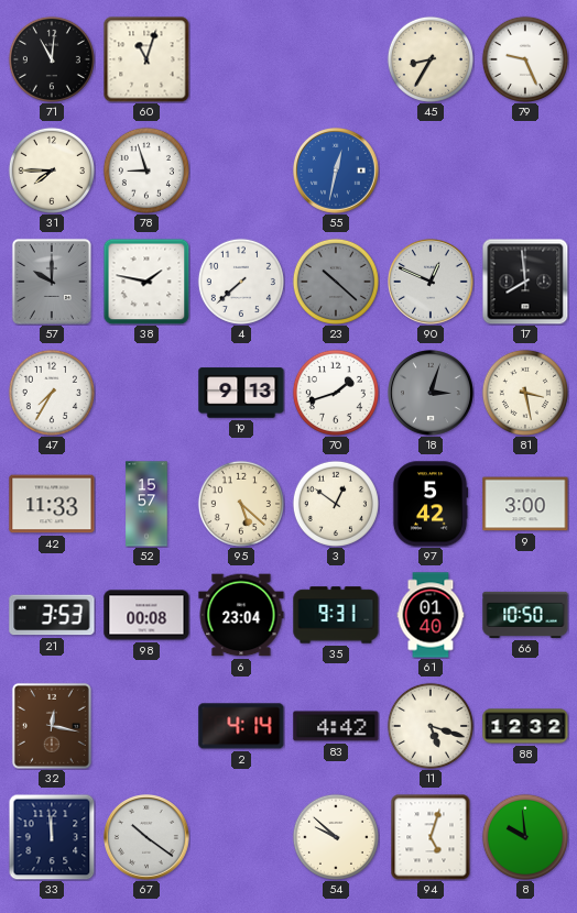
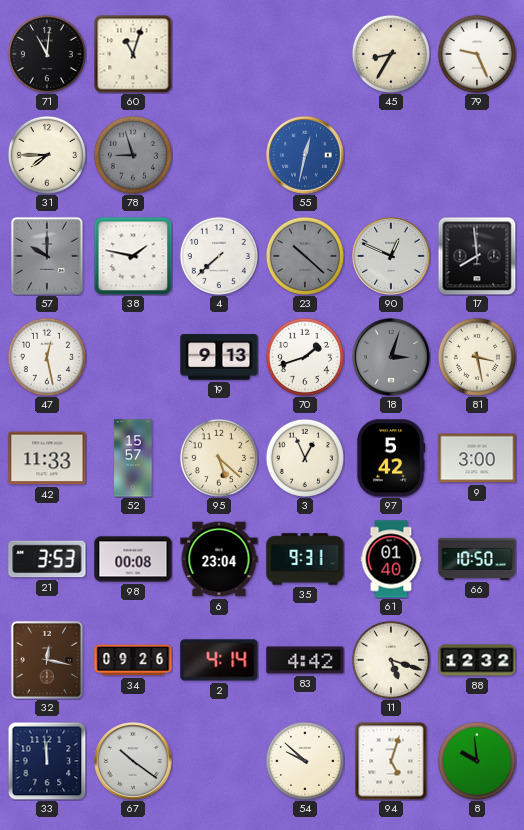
78 dial: white -> grey
47: 7:35 -> 12:28
3: 12:51 -> 12:56
34: none -> 09:26
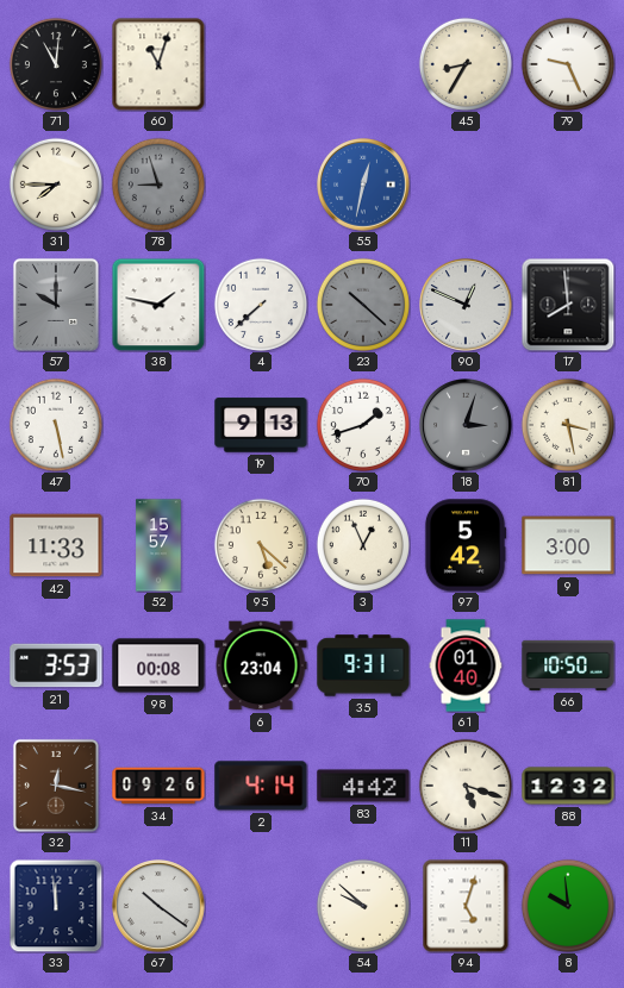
47: 12:28 -> 5:28
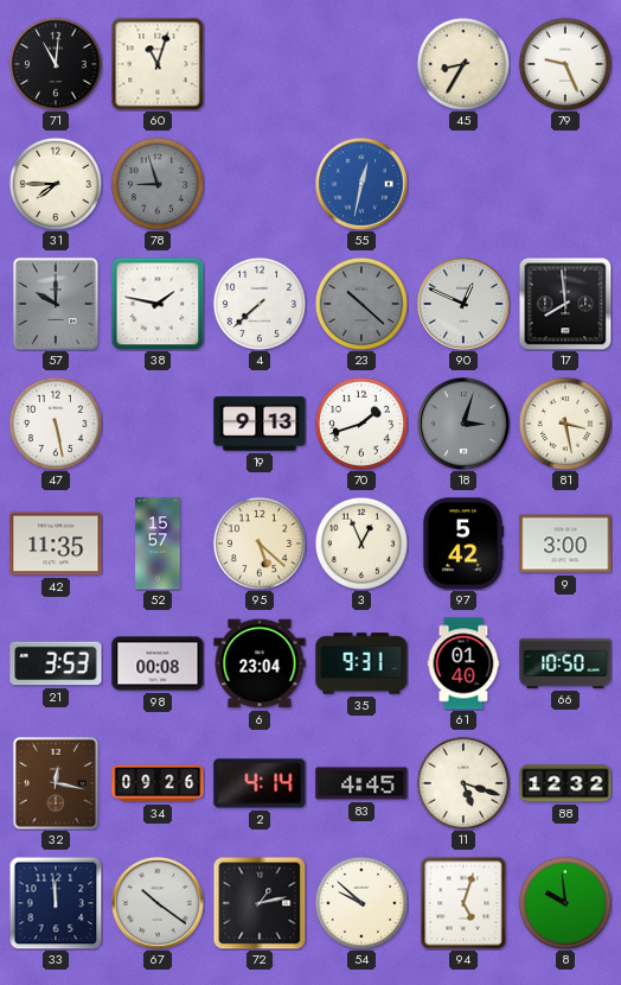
42: 11:33 -> 11:35
83: 4:42 -> 4:45
72: none -> 1:13
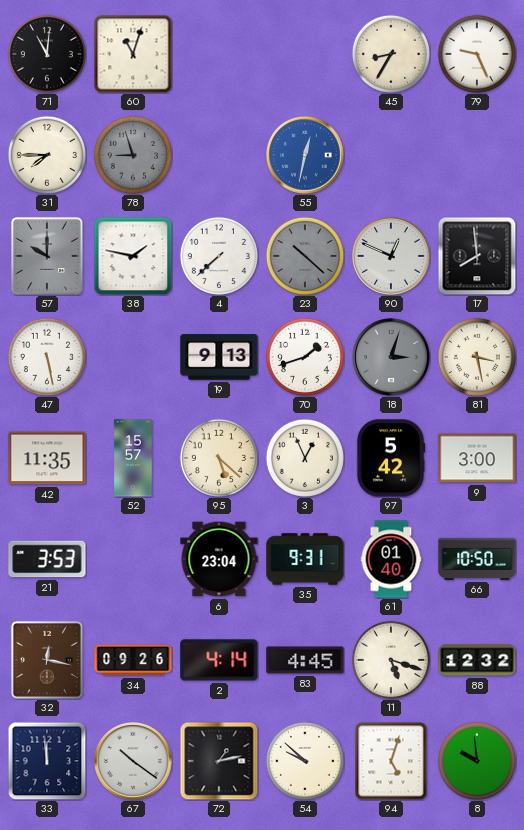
98: 00:08 -> none
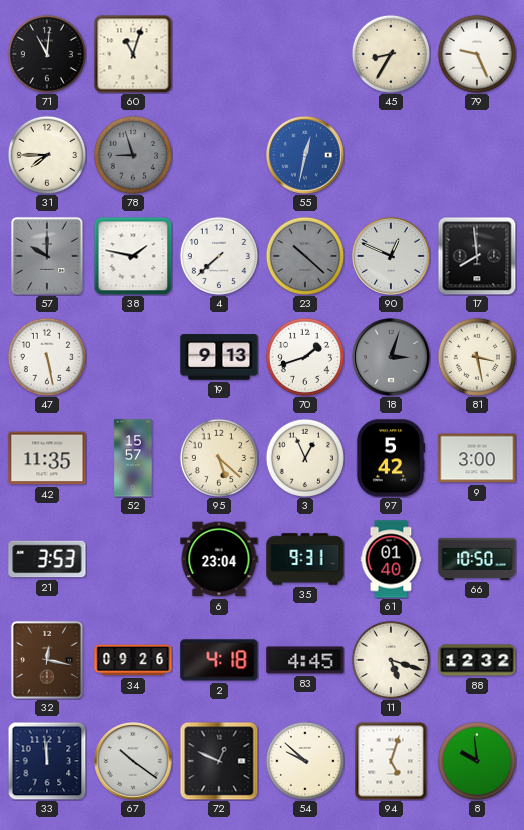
2: 4:14 -> 4:18
72: 1:13 -> 12:49
